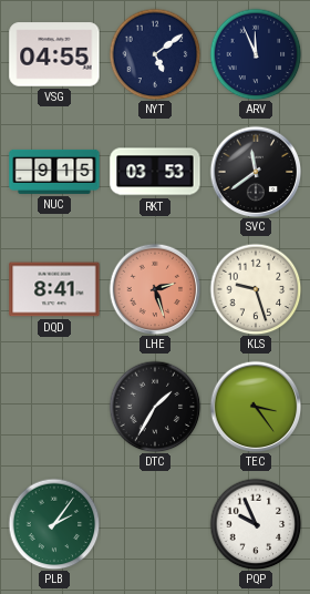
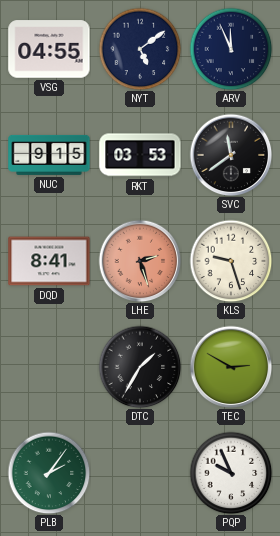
TEC: 3:24 -> 2:50
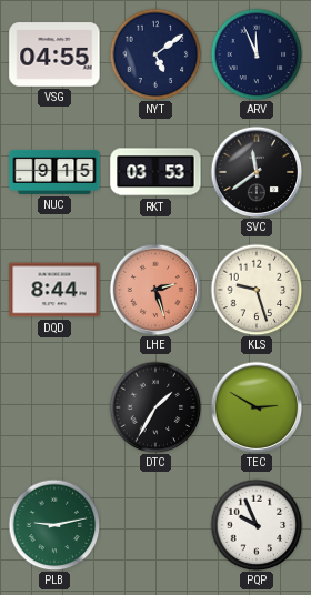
DQD: 8:41 -> 8:44
PLB: 2:06 -> 9:13
